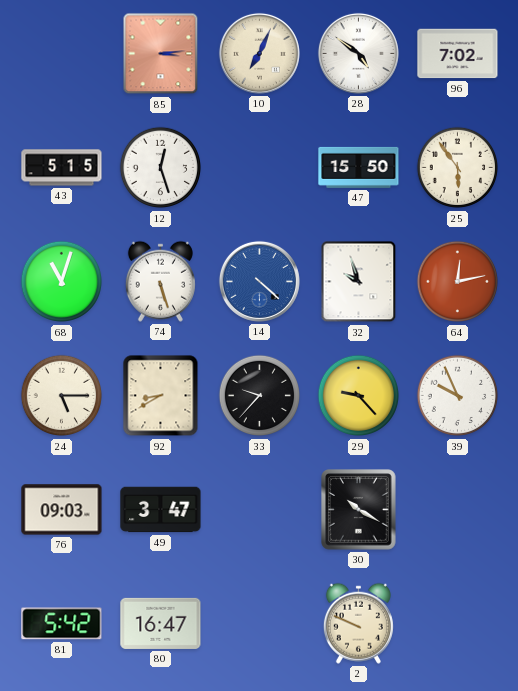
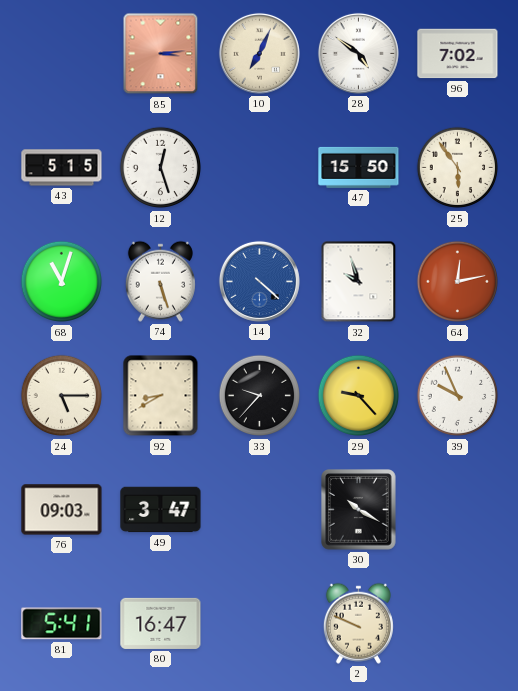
81: 5:42 -> 5:41
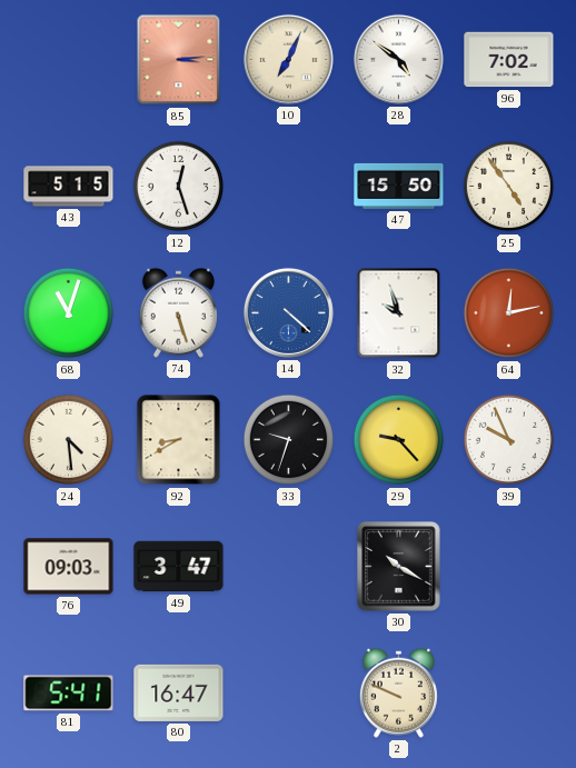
25: 5:54 -> 4:54
24: 5:15 -> 4:29
33: 9:37 -> 9:33
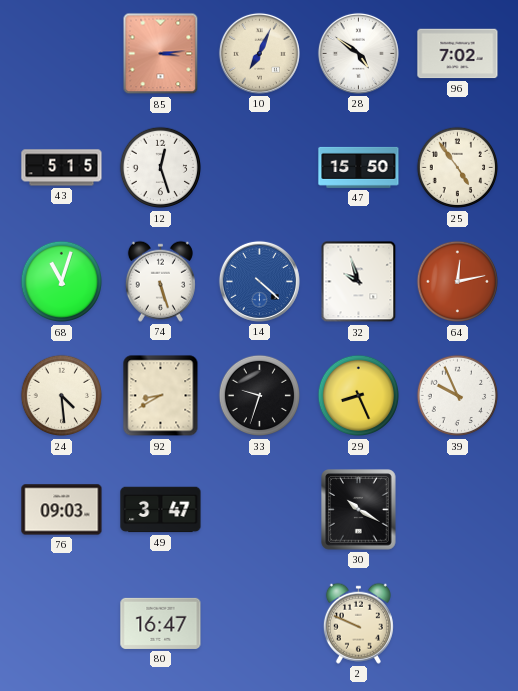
29: 9:23 -> 8:26
81: 5:41 -> none
